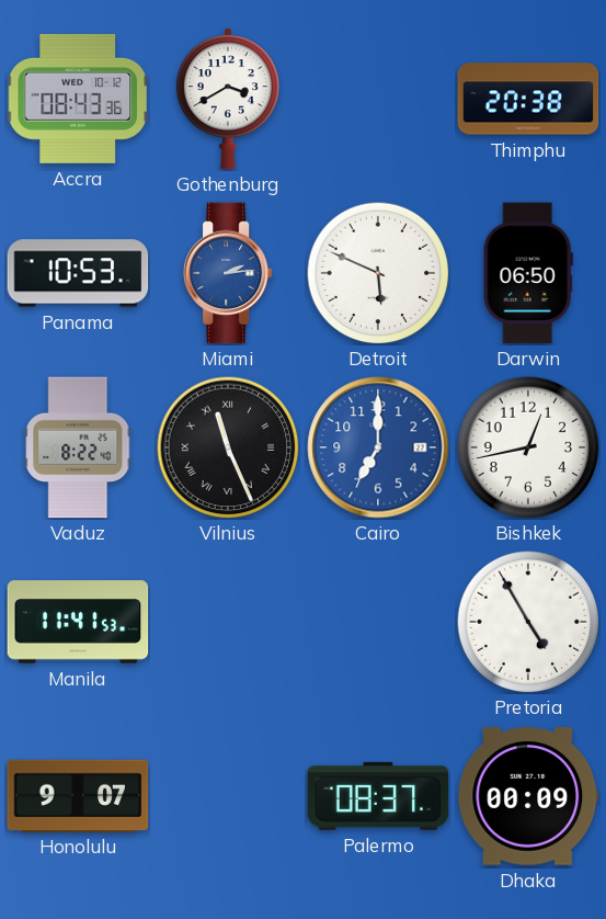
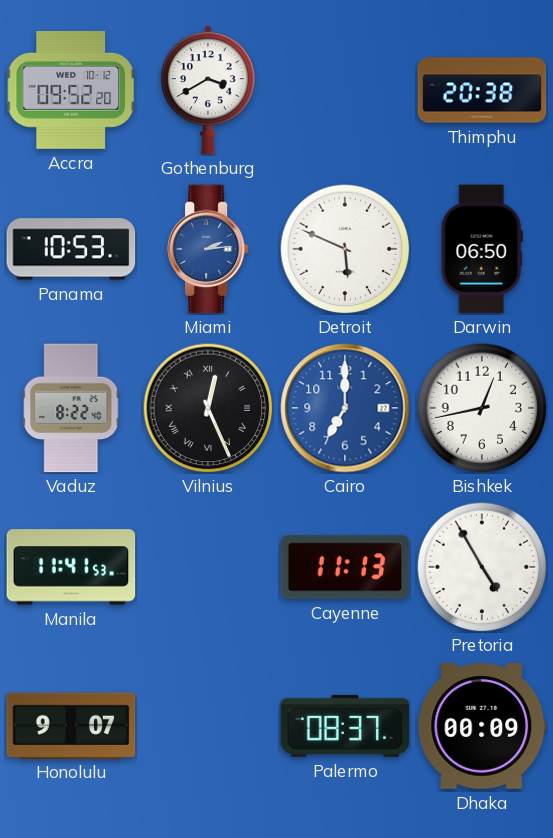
Accra: 08:43 -> 09:52
Vilnius: 11:26 -> 12:26
Cayenne: none -> 11:13
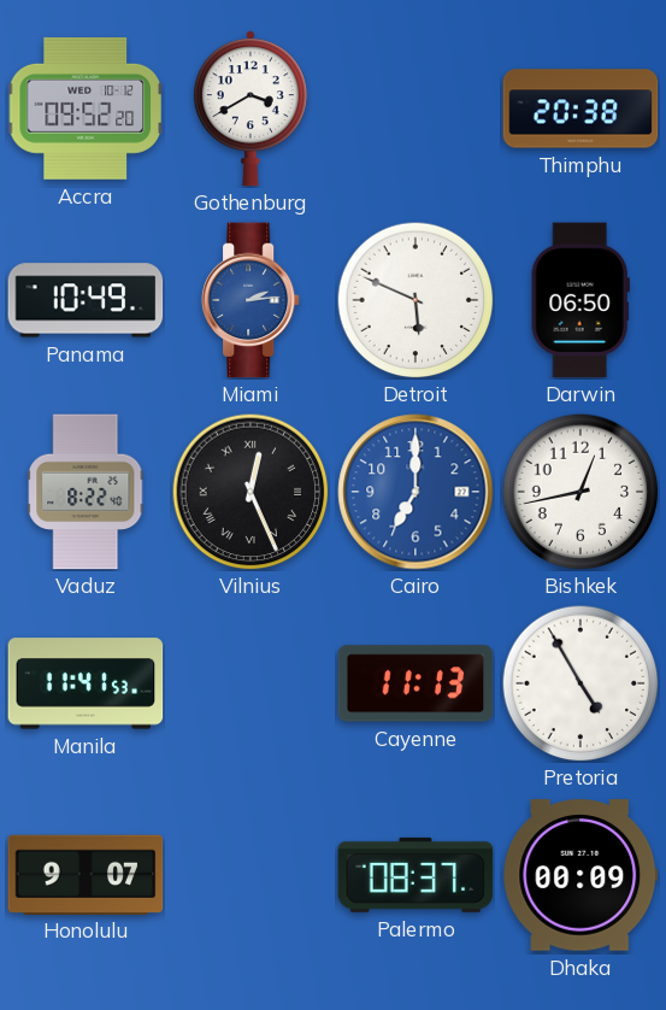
Panama: 10:53 -> 10:49
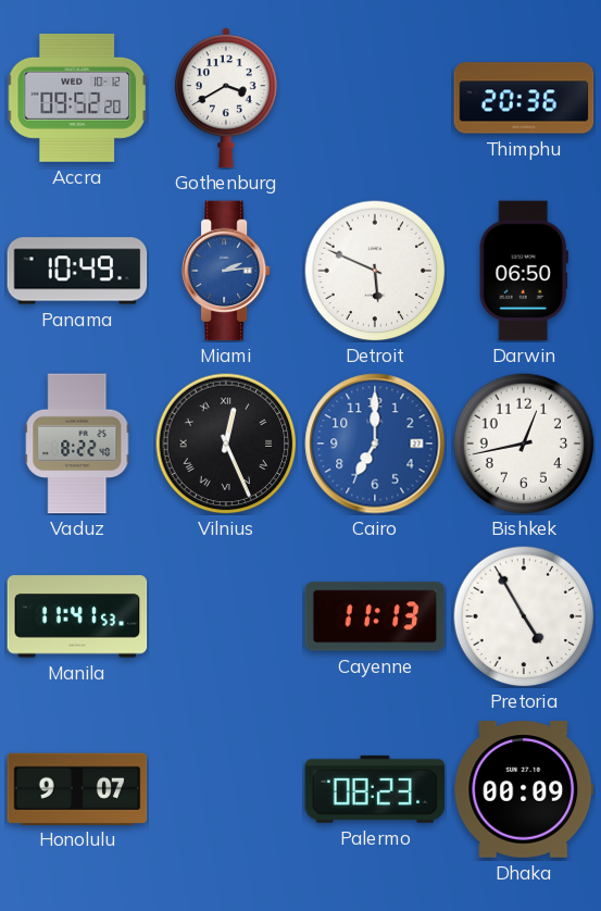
Thimphu: 20:38 -> 20:36
Palermo: 08:37 -> 08:23
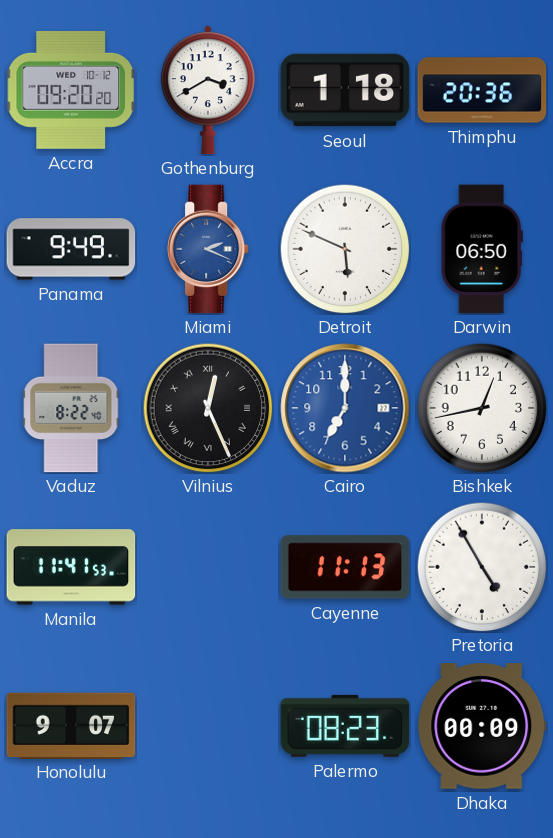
Accra: 09:52 -> 09:20
Seoul: none -> 1:18
Panama: 10:49 -> 9:49
Miami: 2:14 -> 2:19
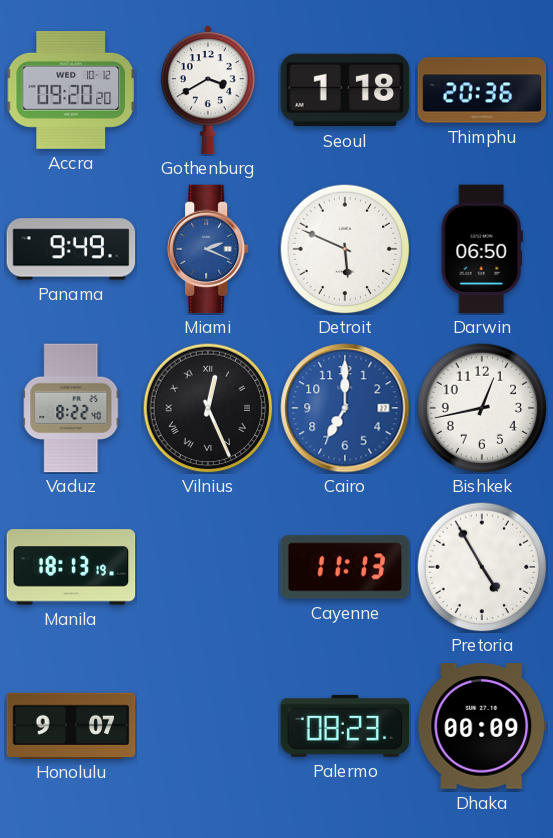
Manila: 11:41 -> 18:13
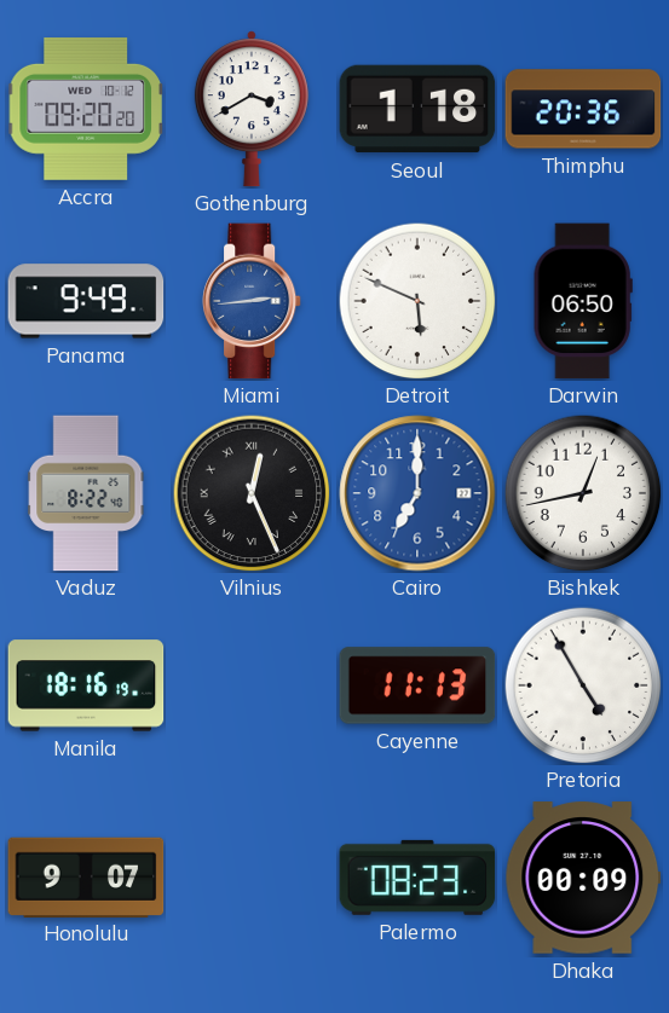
Miami: 2:19 -> 2:44
Manila: 18:13 -> 18:16
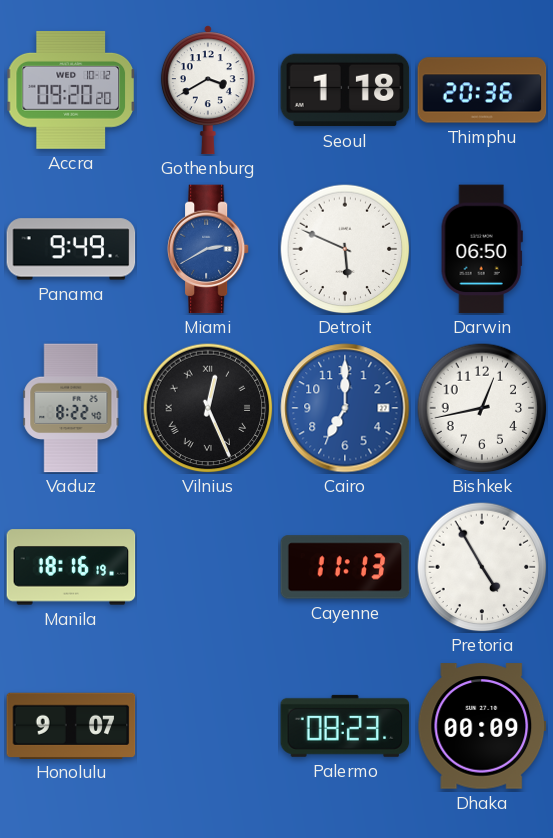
Miami: 2:44 -> 2:40
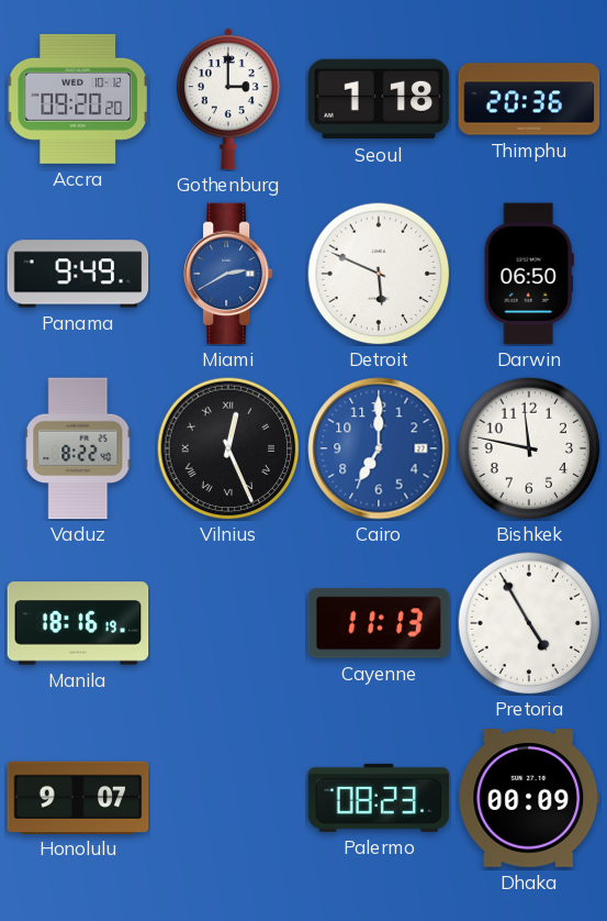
Gothenburg: 3:40 -> 3:00
Bishkek: 12:43 -> 11:47
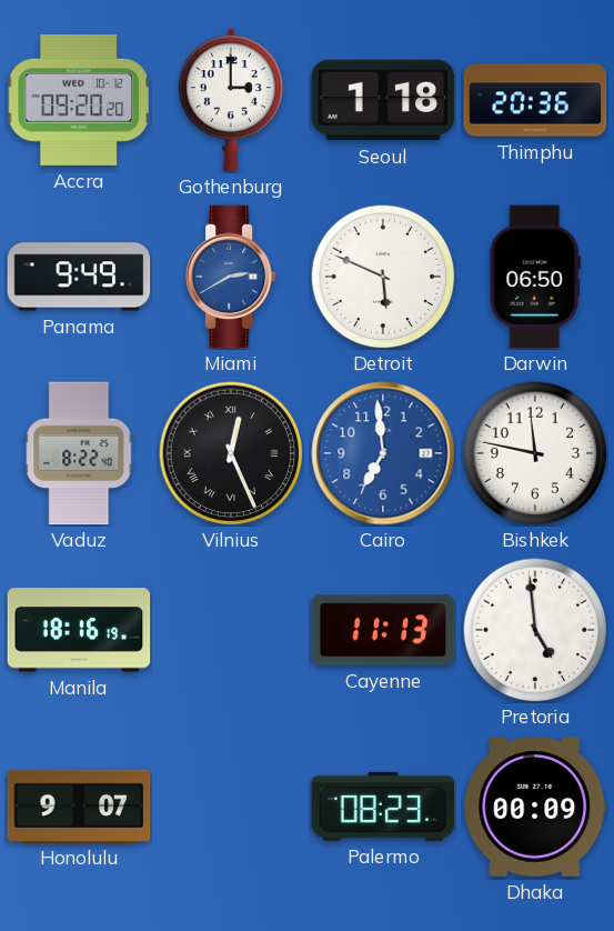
Cairo: 7:00 -> 6:59
Pretoria: 4:55 -> 4:59
